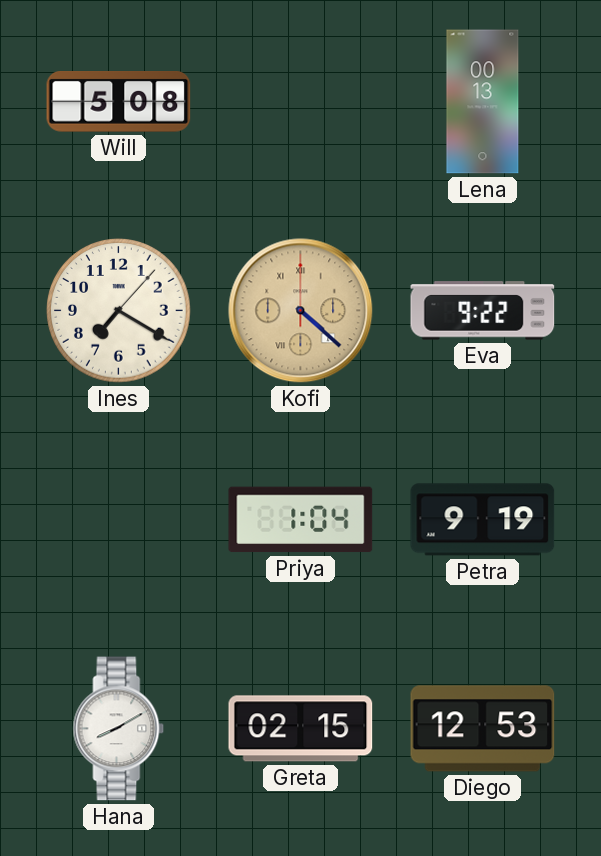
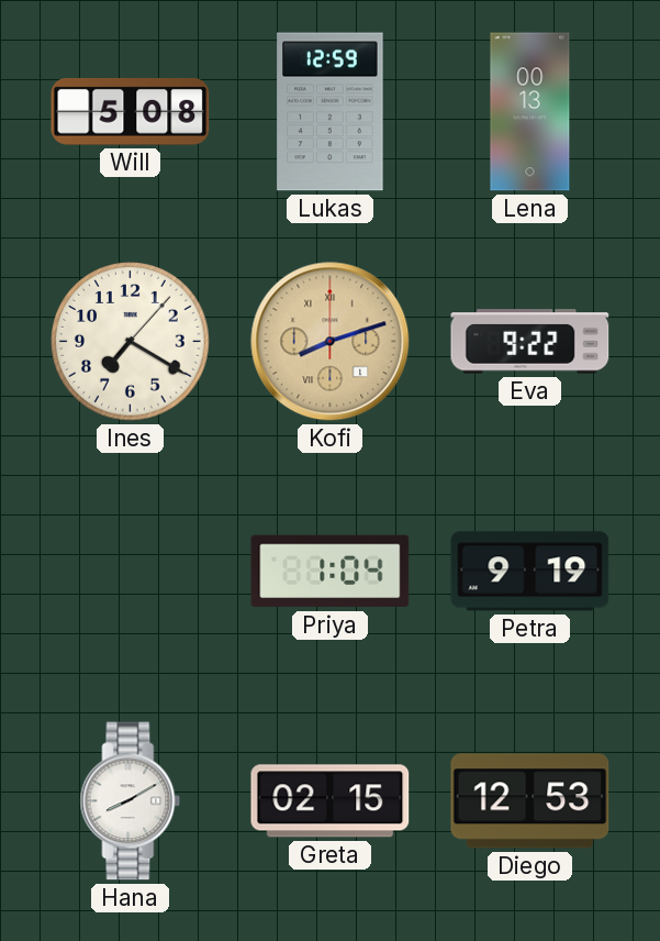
Lukas: none -> 12:59
Kofi: 4:22 -> 8:12
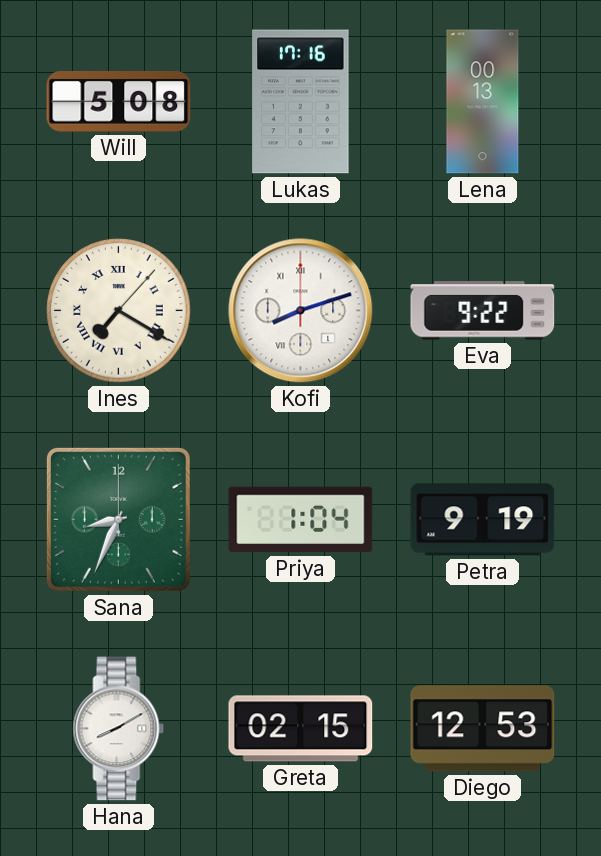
Lukas: 12:59 -> 17:16
Ines numerals: Arabic -> Roman
Kofi dial: champagne -> white
Sana: none -> 8:34
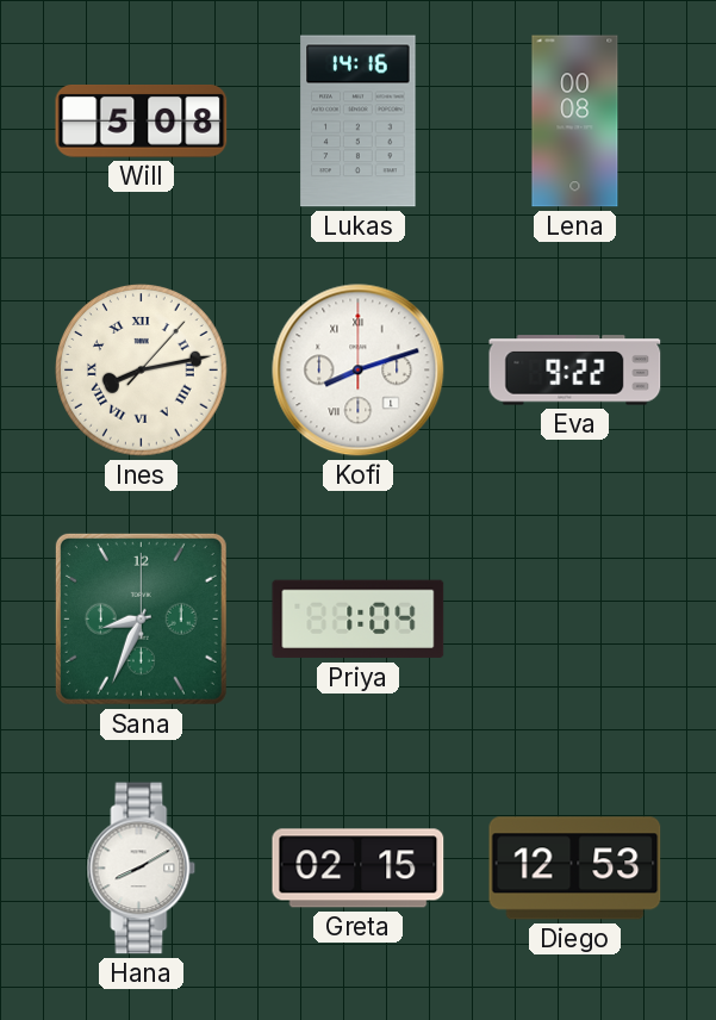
Lukas: 17:16 -> 14:16
Lena: 00:13 -> 00:08
Ines: 7:20 -> 8:13
Petra: 9:19 -> none
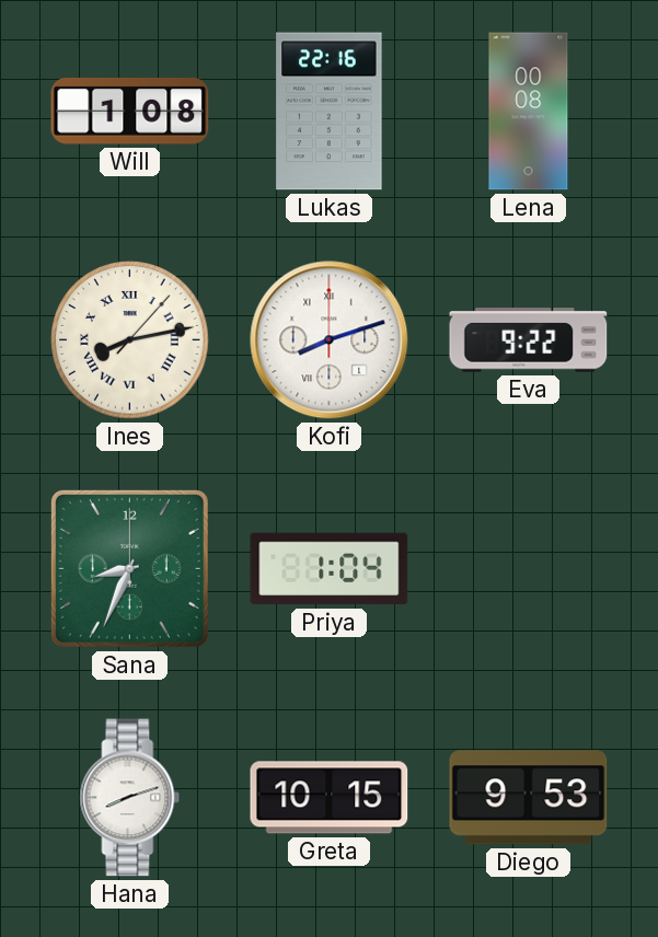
Will: 5:08 -> 1:08
Lukas: 14:16 -> 22:16
Hana: 8:10 -> 8:12
Greta: 02:15 -> 10:15
Diego: 12:53 -> 9:53
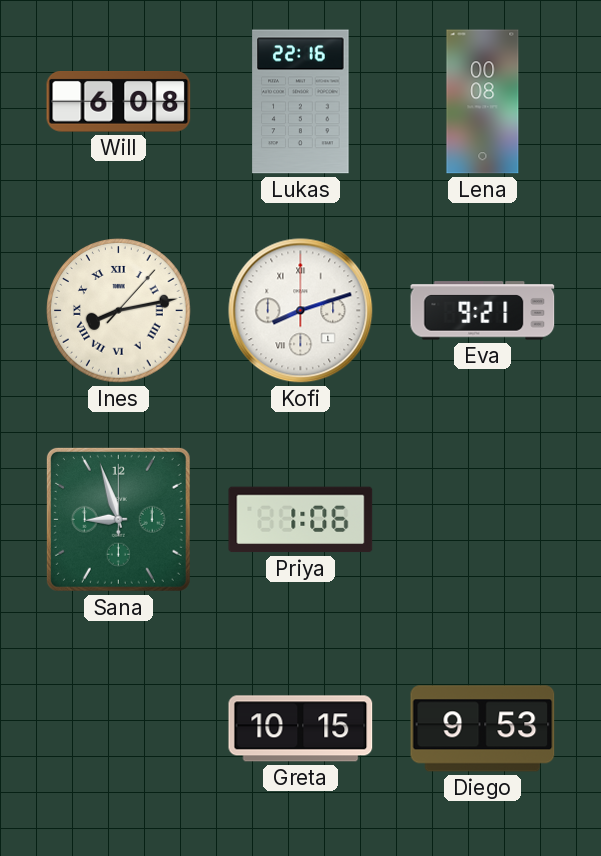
Will: 1:08 -> 6:08
Eva: 9:22 -> 9:21
Sana: 8:34 -> 8:57
Priya: 1:04 -> 1:06
Hana: 8:12 -> none
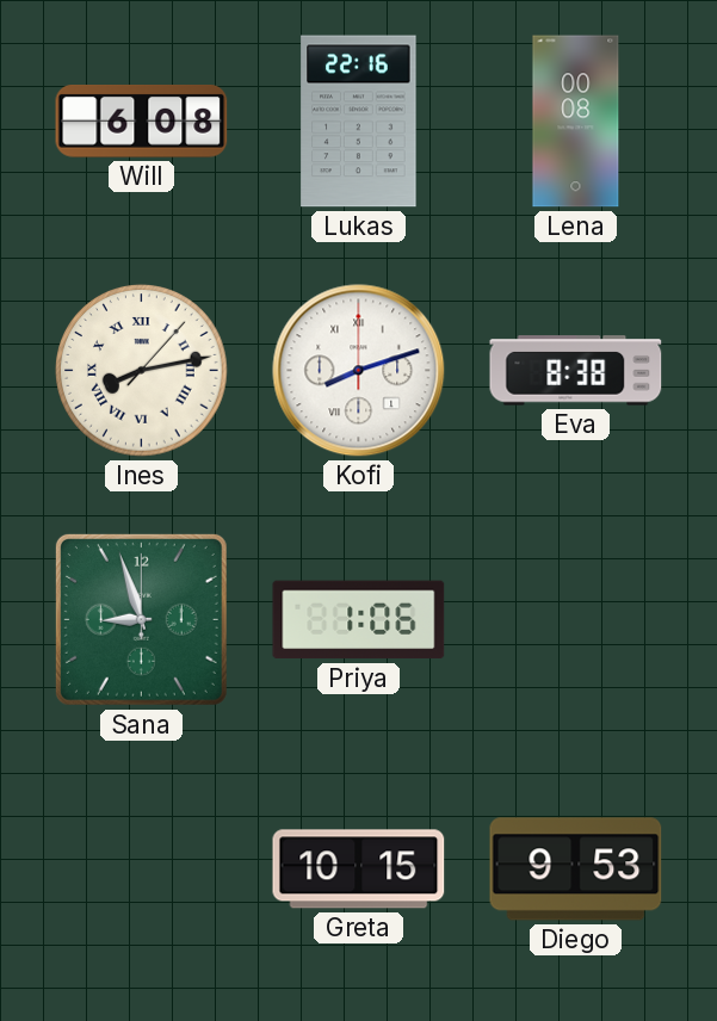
Eva: 9:21 -> 8:38
